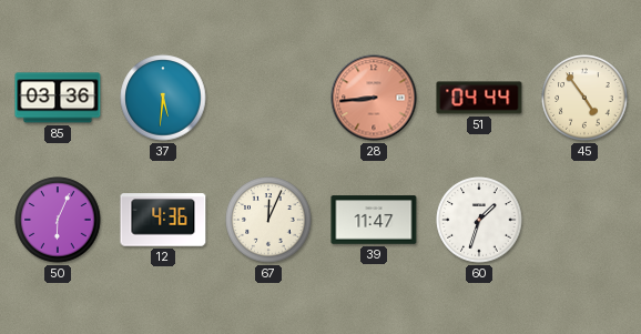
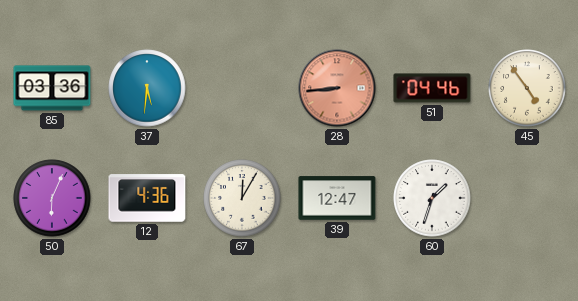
51: 04:44 -> 04:46
67: 12:04 -> 12:05
39: 11:47 -> 12:47
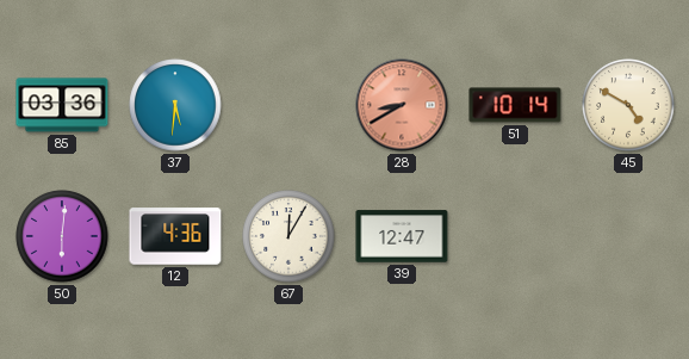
28: 8:44 -> 8:40
51: 04:46 -> 10:14
45: 4:54 -> 4:50
50: 6:04 -> 6:01
60: 1:33 -> none
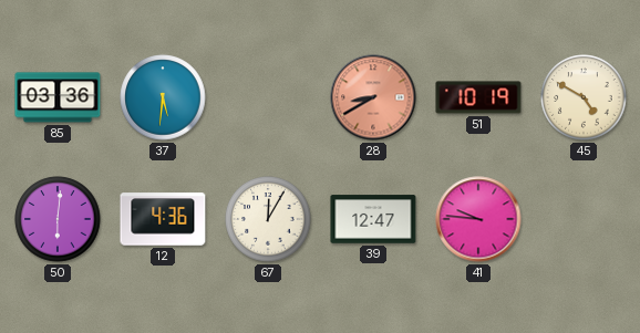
51: 10:14 -> 10:19
41: none -> 9:46
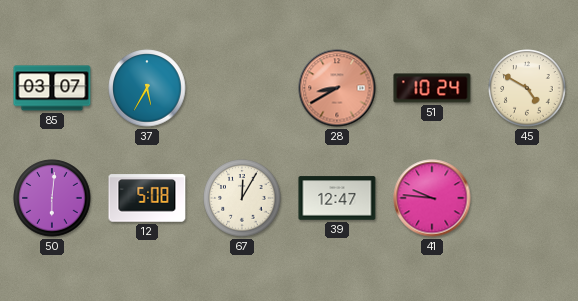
85: 03:36 -> 03:07
37: 5:31 -> 5:35
51: 10:19 -> 10:24
12: 4:36 -> 5:08
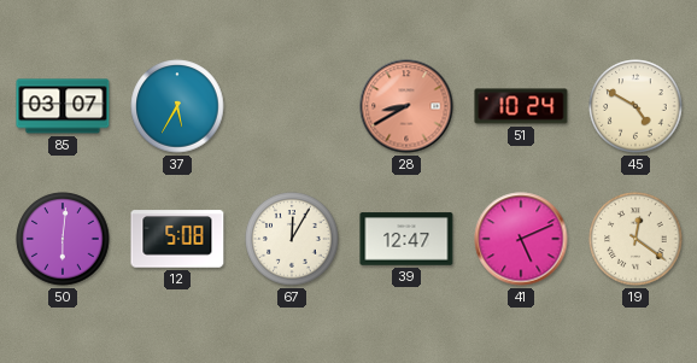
41: 9:46 -> 5:11
19: none -> 12:21
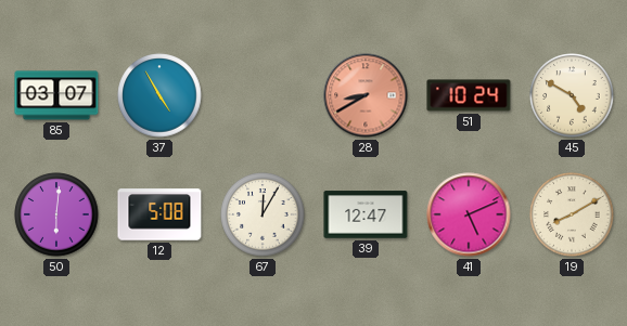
37: 5:35 -> 4:55
19: 12:21 -> 8:10
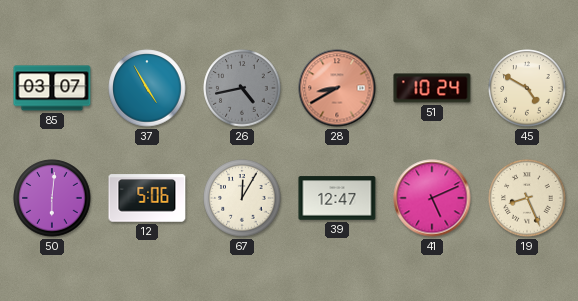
26: none -> 4:43
12: 5:08 -> 5:06
19: 8:10 -> 8:26
